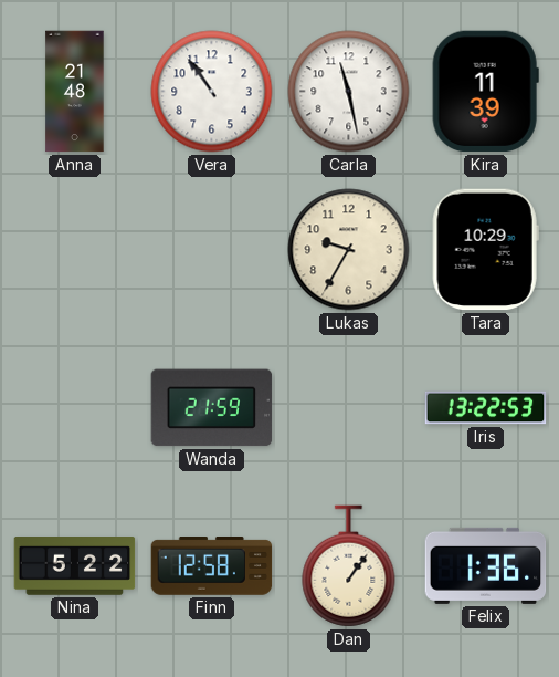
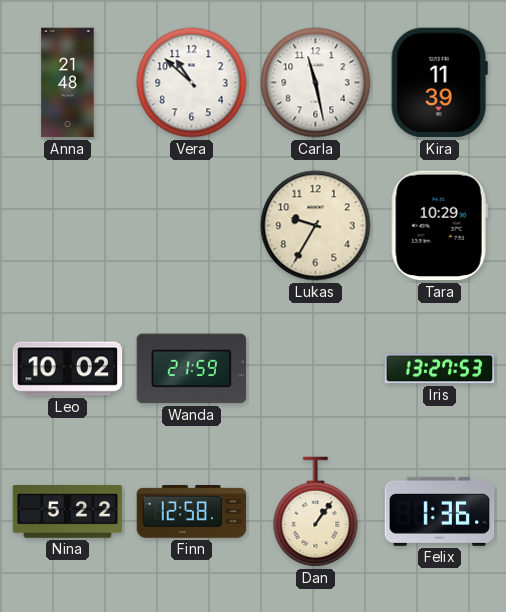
Vera: 10:54 -> 10:52
Leo: none -> 10:02
Iris: 13:22 -> 13:27
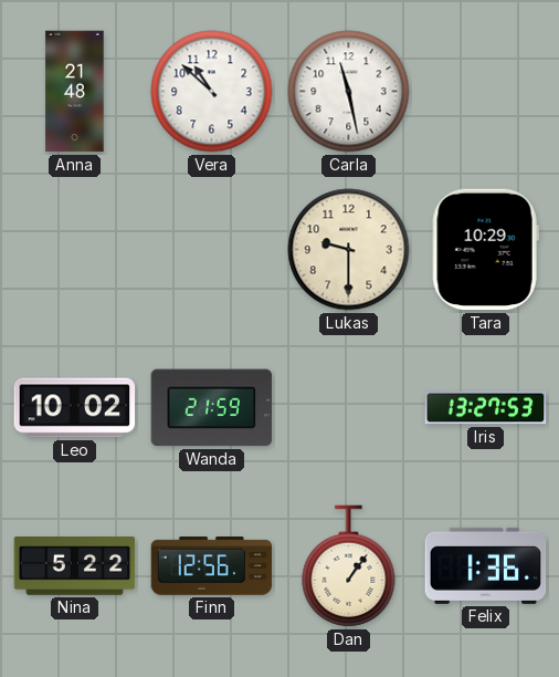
Kira: 11:39 -> none
Lukas: 9:35 -> 9:30
Finn: 12:58 -> 12:56
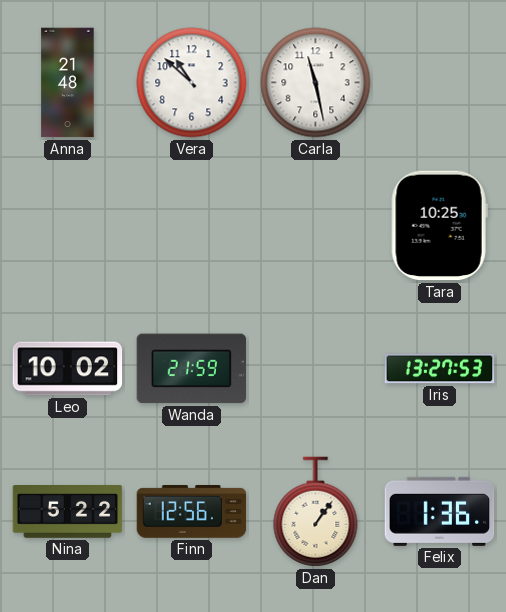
Lukas: 9:30 -> none
Tara: 10:29 -> 10:25
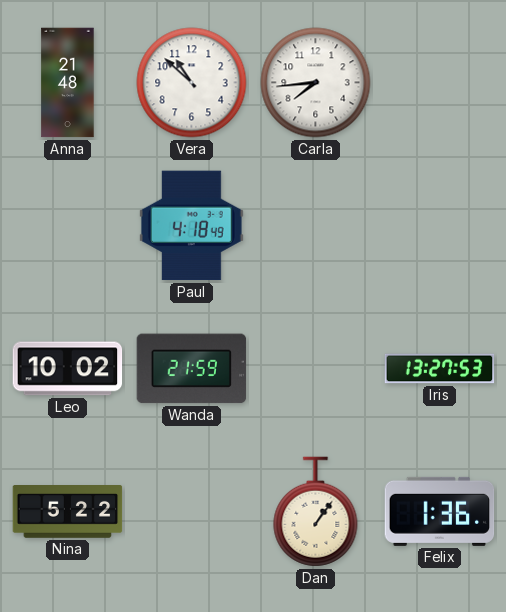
Carla: 11:28 -> 7:44
Paul: none -> 4:18
Tara: 10:25 -> none
Finn: 12:56 -> none
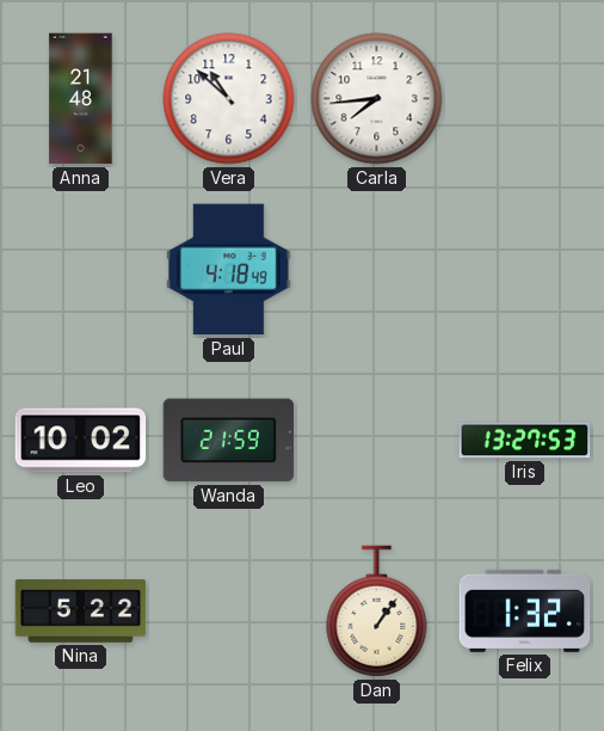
Felix: 1:36 -> 1:32
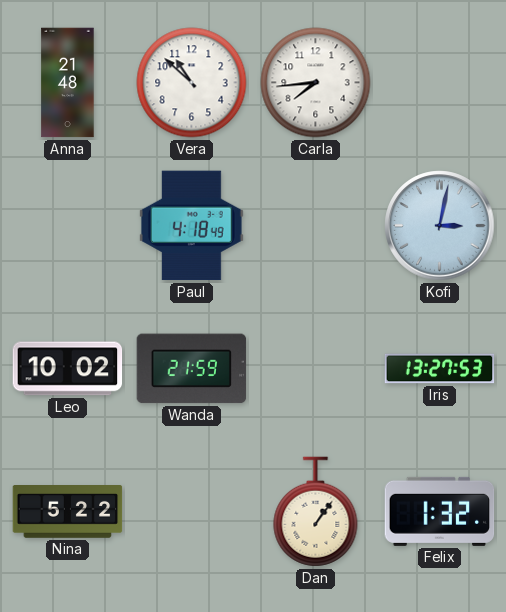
Kofi: none -> 3:02
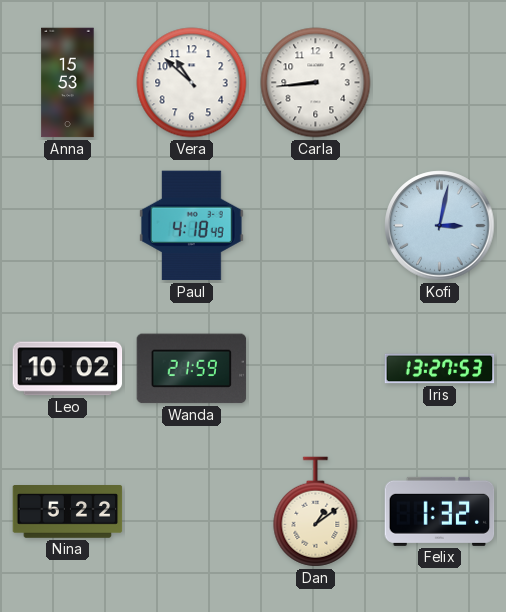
Anna: 21:48 -> 15:53
Carla: 7:44 -> 8:44
Dan: 1:06 -> 1:09
